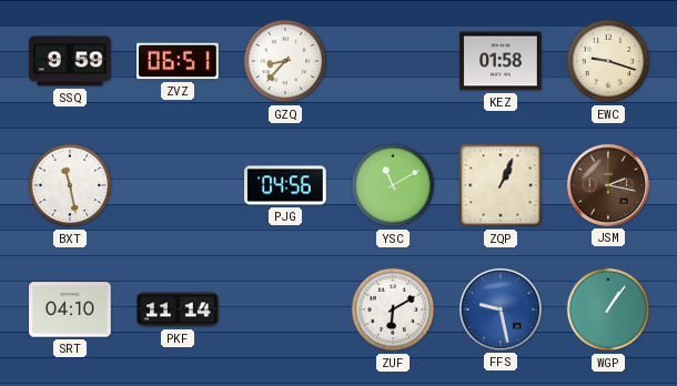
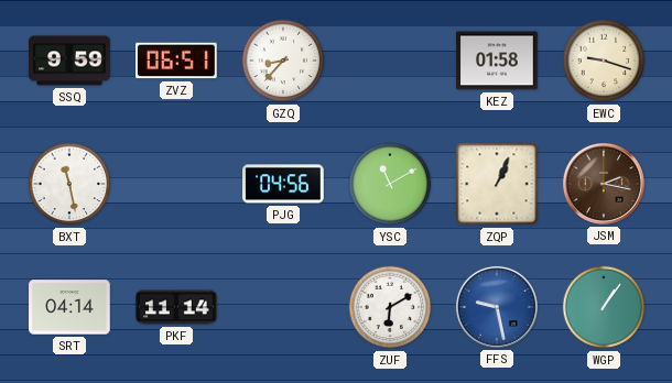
SRT: 04:10 -> 04:14
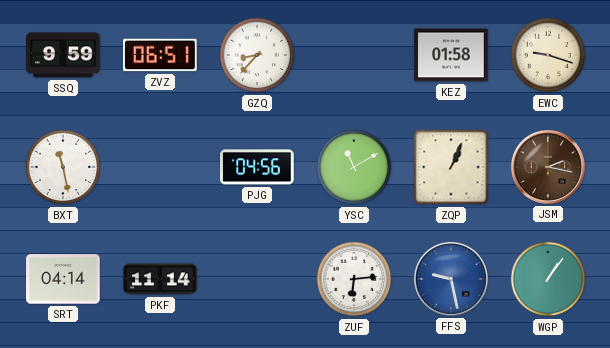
ZUF: 6:10 -> 6:14
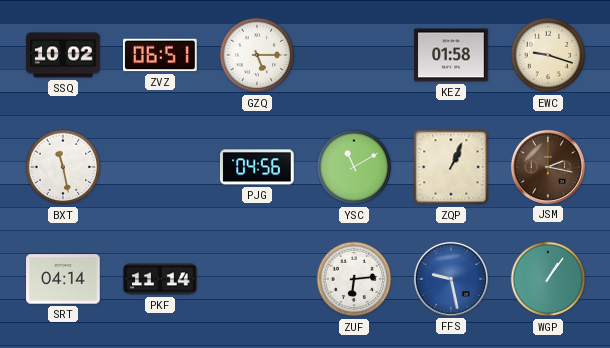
SSQ: 9:59 -> 10:02
GZQ: 8:37 -> 5:15
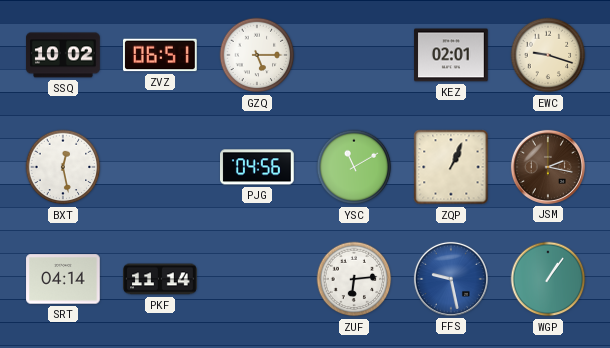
KEZ: 01:58 -> 02:01
BXT: 11:28 -> 12:28
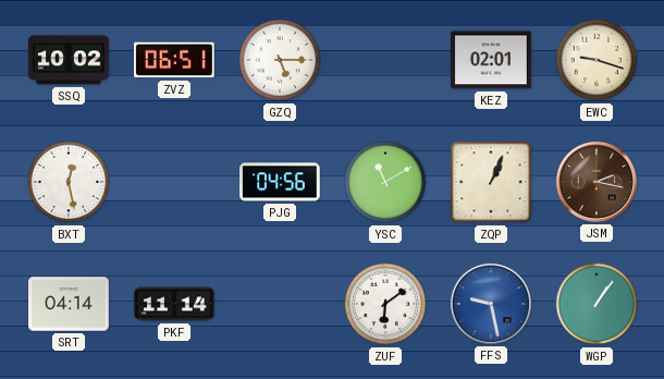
ZUF: 6:14 -> 6:09
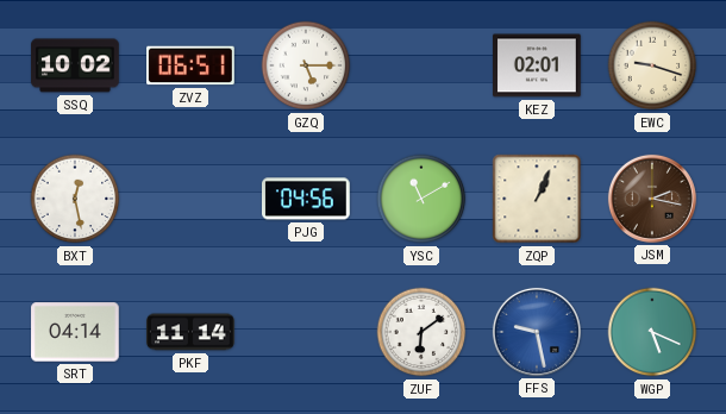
WGP: 1:06 -> 5:19
